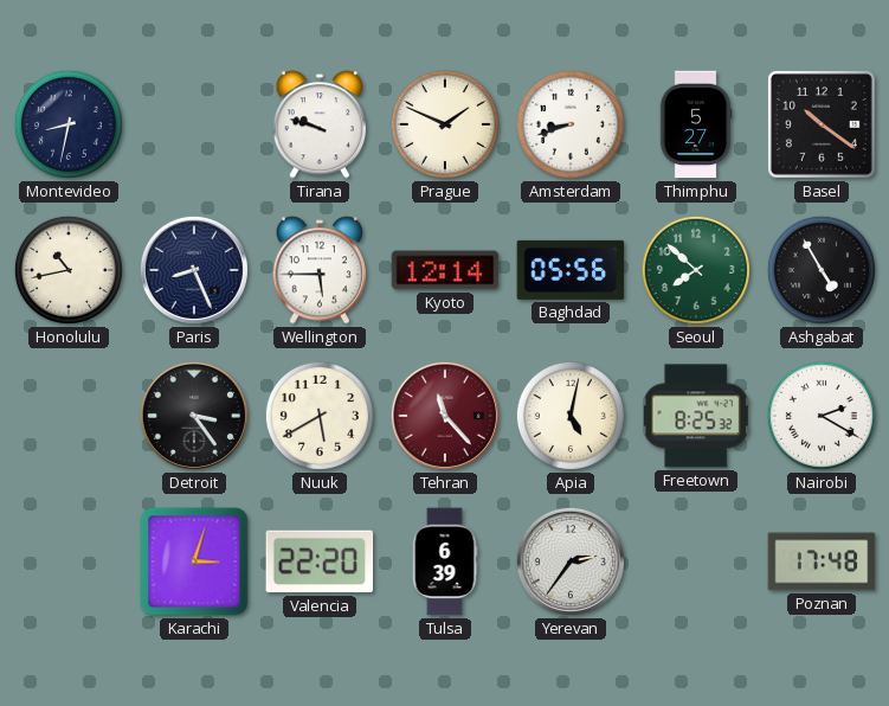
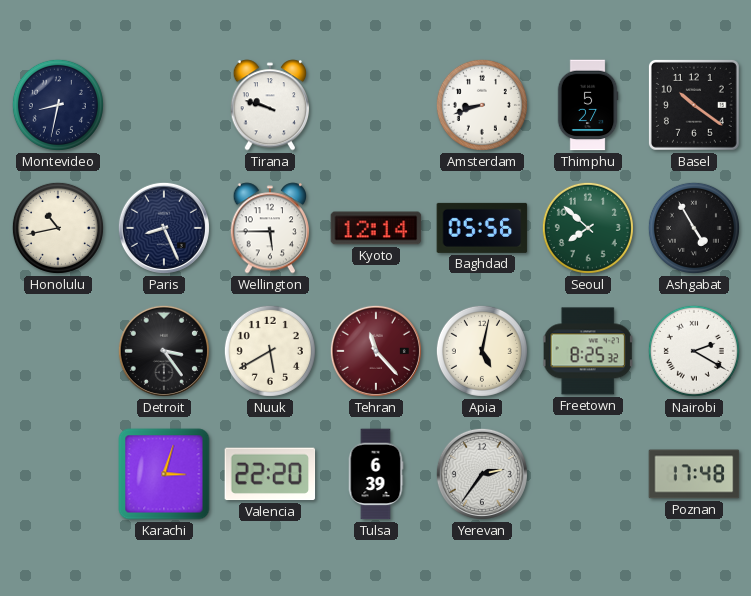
Prague: 1:49 -> none
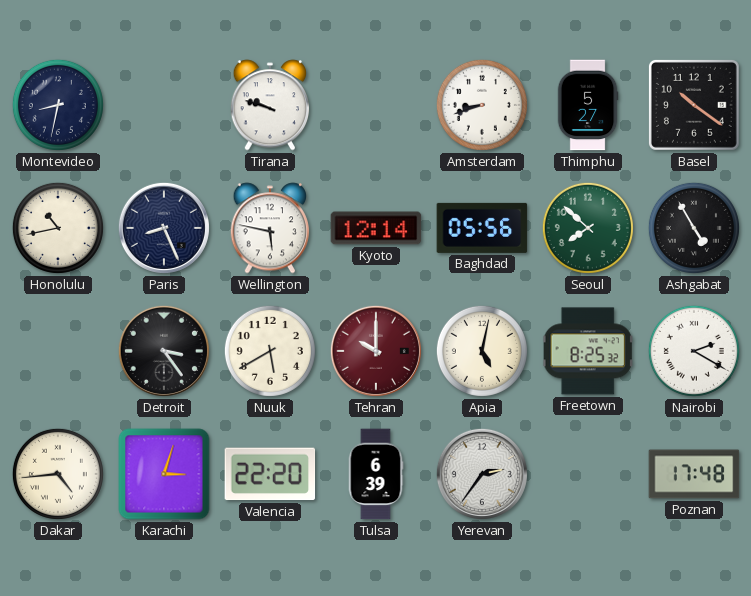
Wellington: 5:45 -> 5:47
Tehran: 11:23 -> 10:00
Dakar: none -> 4:44
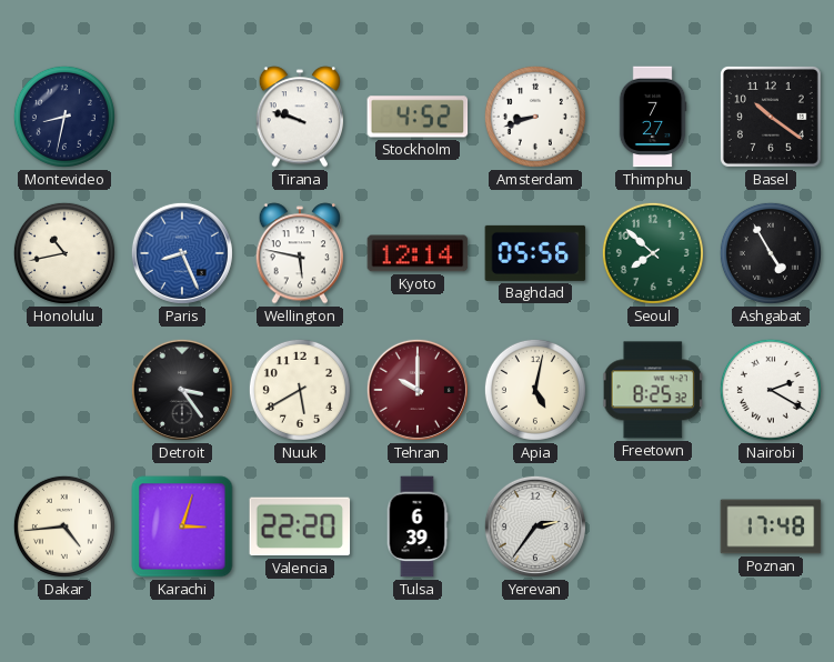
Stockholm: none -> 4:52
Thimphu: 5:27 -> 7:27
Paris dial: navy -> blue
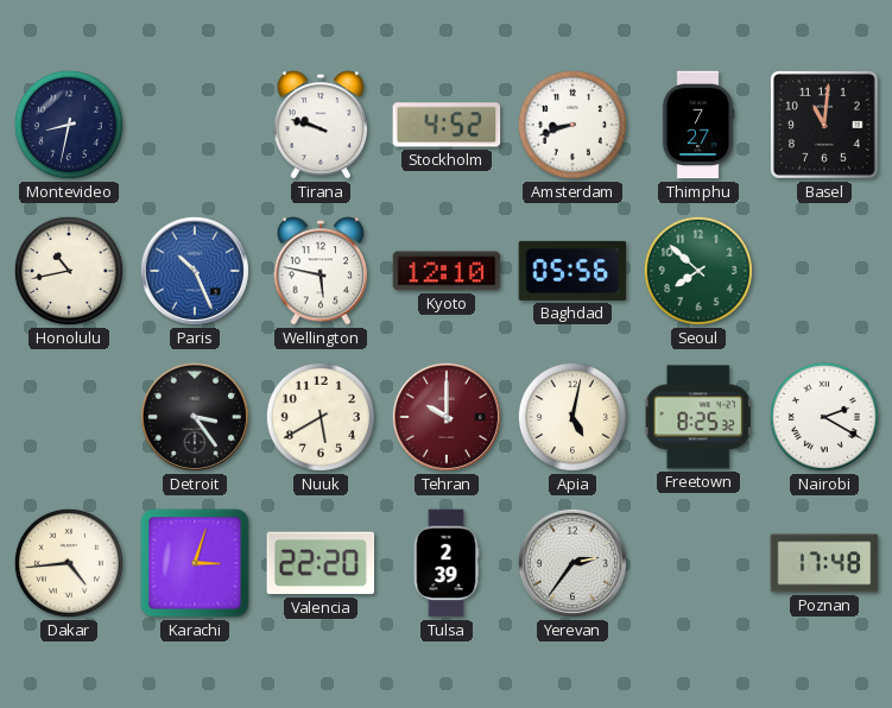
Basel: 10:21 -> 11:01
Paris: 8:26 -> 10:26
Kyoto: 12:14 -> 12:10
Ashgabat: 4:55 -> none
Tulsa: 6:39 -> 2:39
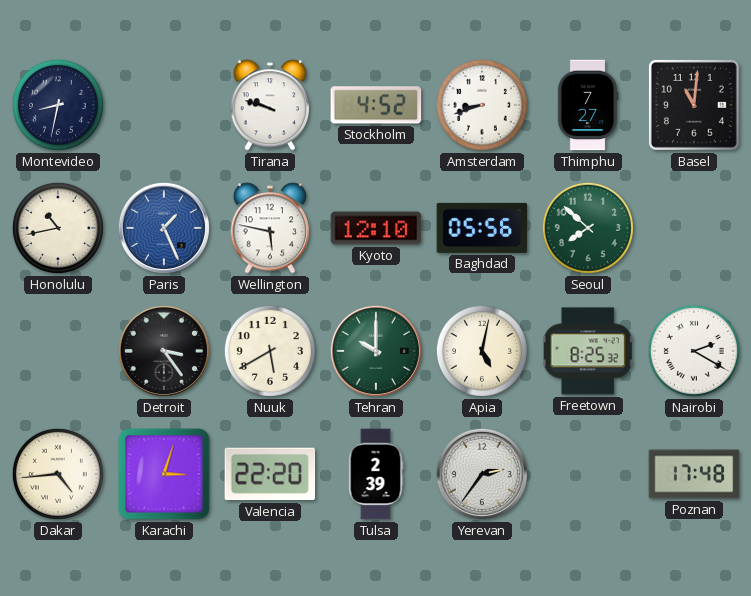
Paris: 10:26 -> 1:26
Tehran dial: burgundy -> green
